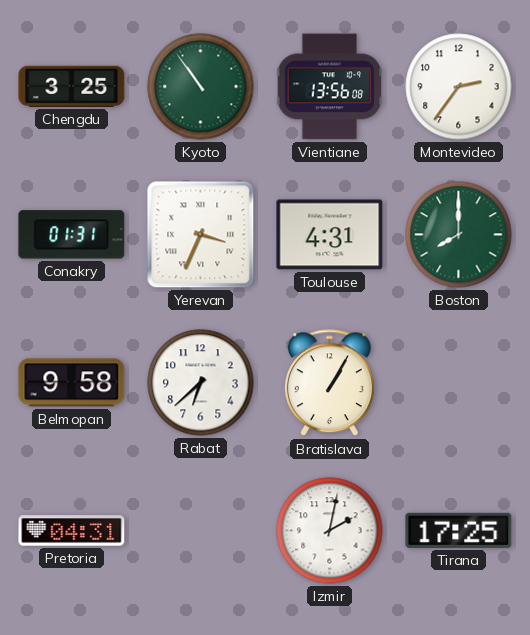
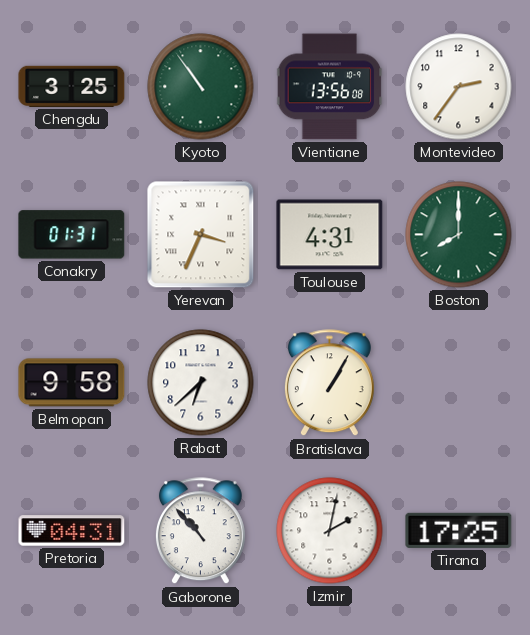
Gaborone: none -> 10:53
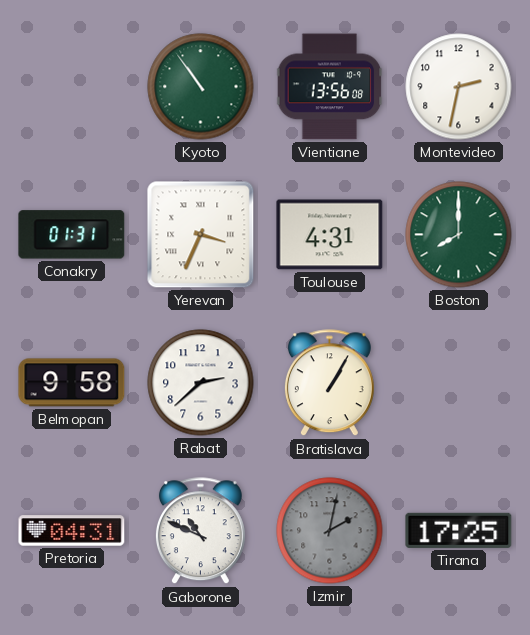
Chengdu: 3:25 -> none
Montevideo: 2:36 -> 2:32
Rabat: 6:38 -> 2:38
Gaborone: 10:53 -> 10:49
Izmir dial: white -> grey
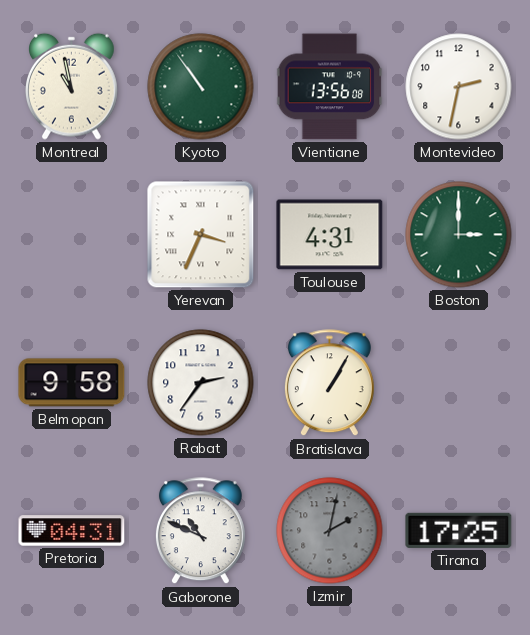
Montreal: none -> 10:58
Conakry: 01:31 -> none
Boston: 8:00 -> 3:00
Rabat: 2:38 -> 2:36
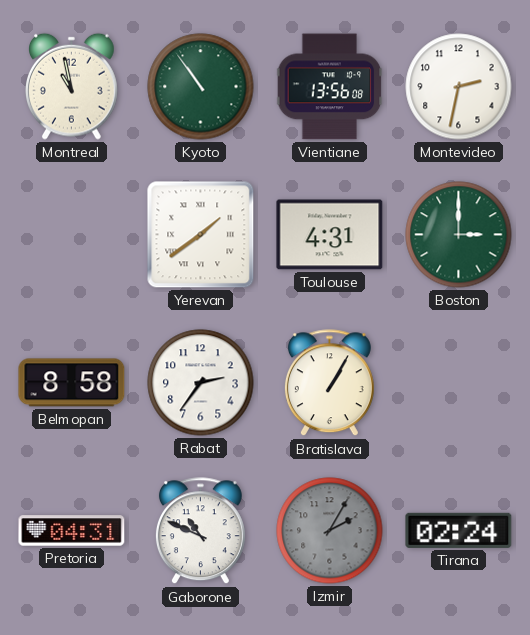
Yerevan: 3:34 -> 1:39
Belmopan: 9:58 -> 8:58
Izmir: 2:02 -> 2:05
Tirana: 17:25 -> 02:24
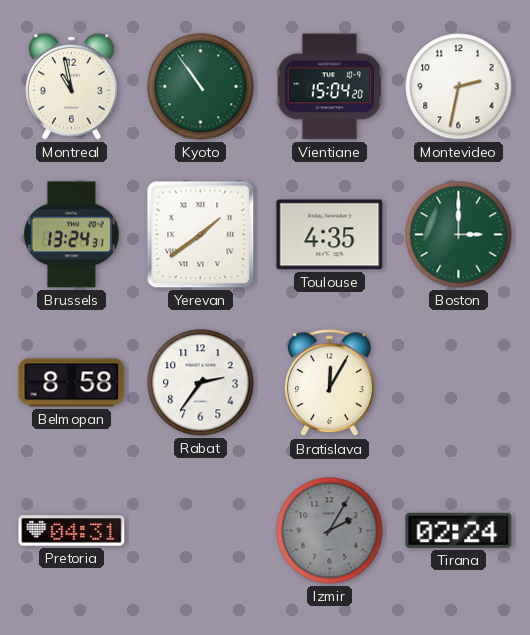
Vientiane: 13:56 -> 15:04
Brussels: none -> 13:24
Toulouse: 4:31 -> 4:35
Bratislava: 1:05 -> 12:05
Gaborone: 10:49 -> none
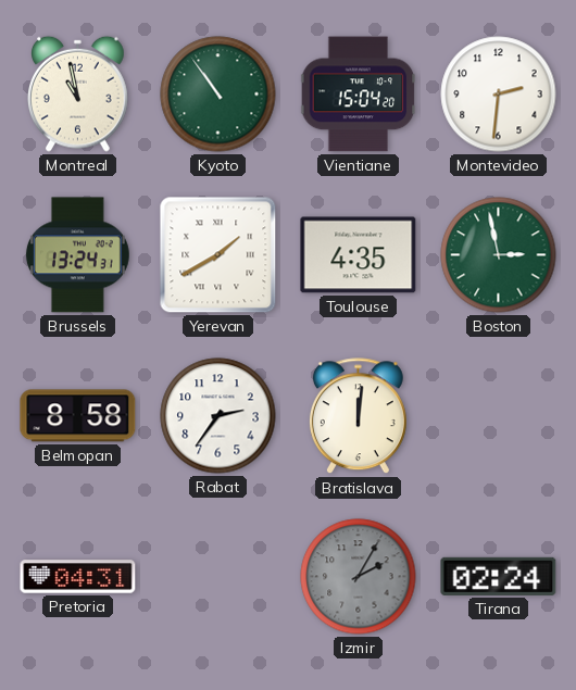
Montevideo: 2:32 -> 2:31
Yerevan: 1:39 -> 1:40
Boston: 3:00 -> 2:58
Bratislava: 12:05 -> 12:01
